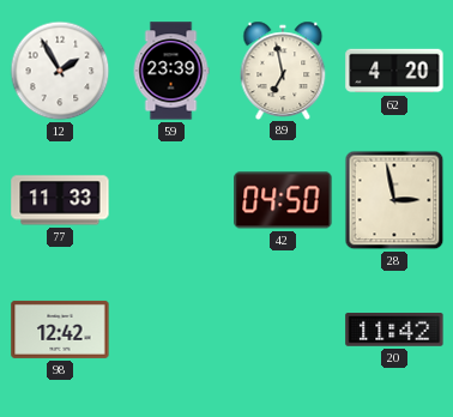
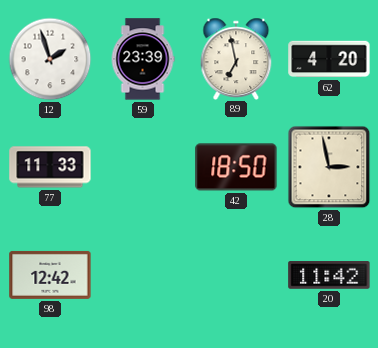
12: 1:55 -> 1:57
42: 04:50 -> 18:50
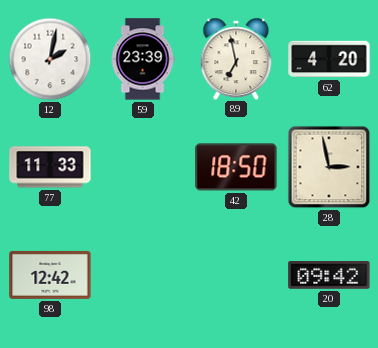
12: 1:57 -> 2:02
20: 11:42 -> 09:42
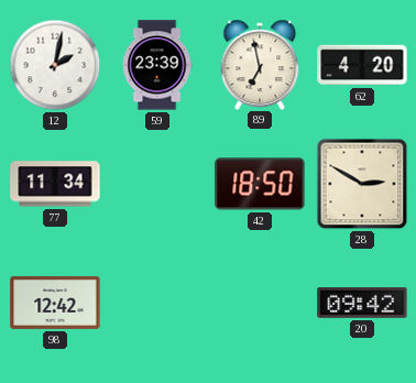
77: 11:33 -> 11:34
28: 2:58 -> 2:50
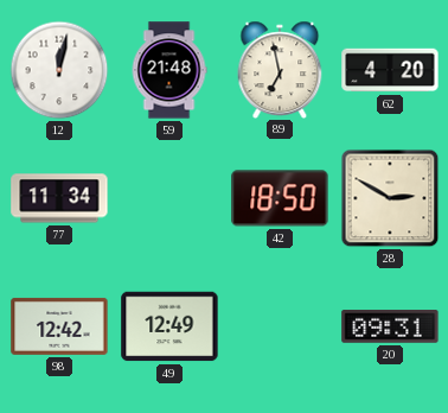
12: 2:02 -> 12:02
59: 23:39 -> 21:48
49: none -> 12:49
20: 09:42 -> 09:31
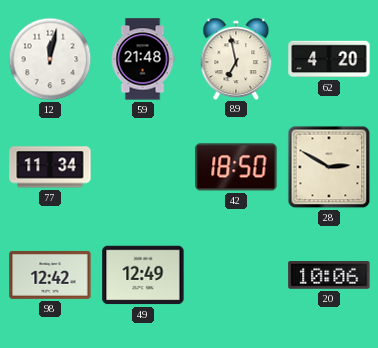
20: 09:31 -> 10:06
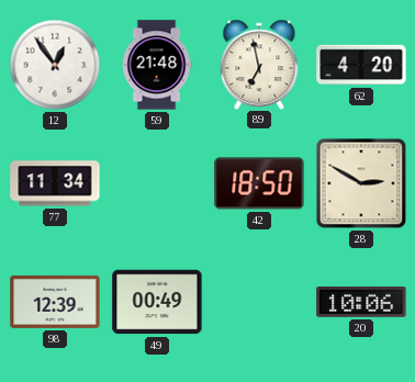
12: 12:02 -> 12:54
98: 12:42 -> 12:39
49: 12:49 -> 00:49
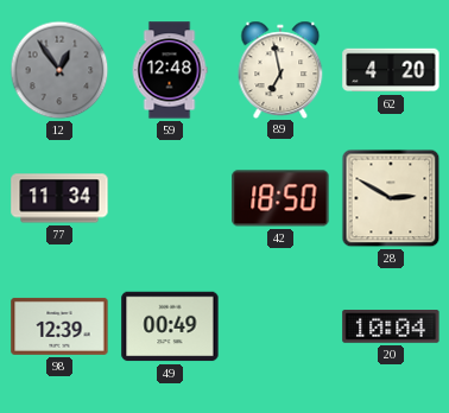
12 dial: white -> grey
59: 21:48 -> 12:48
20: 10:06 -> 10:04
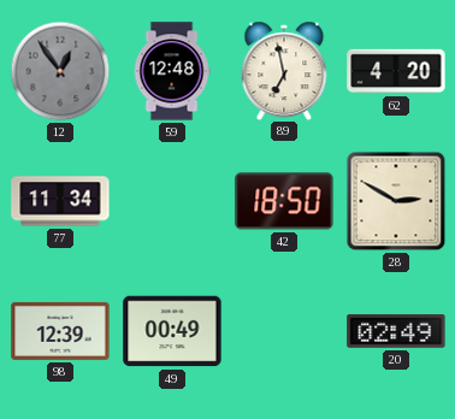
20: 10:04 -> 02:49
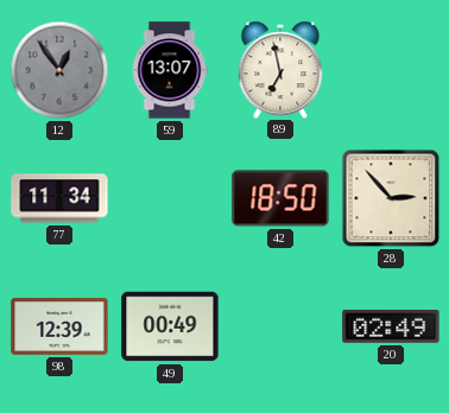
59: 12:48 -> 13:07
62: 4:20 -> none
28: 2:50 -> 2:53
